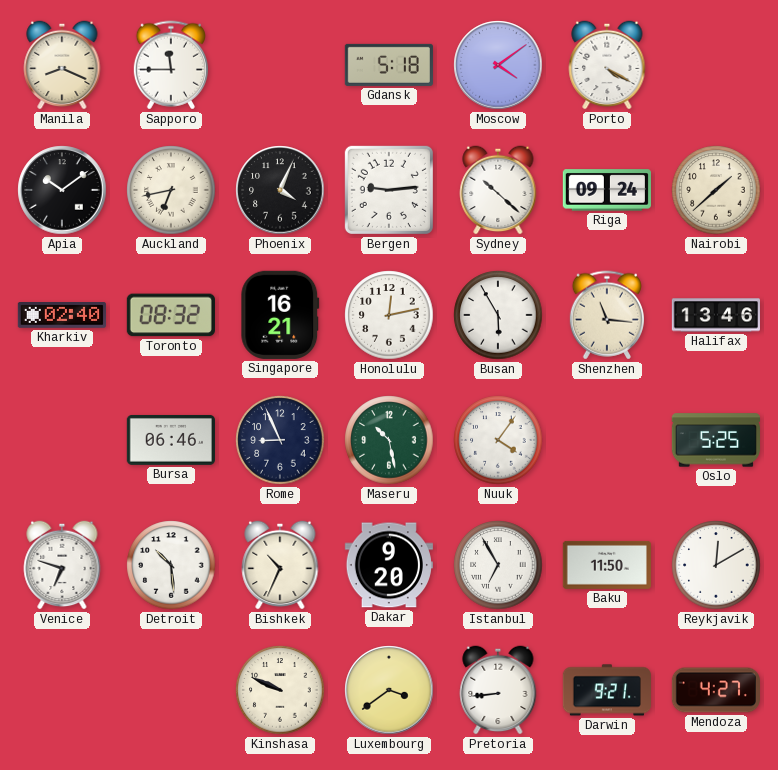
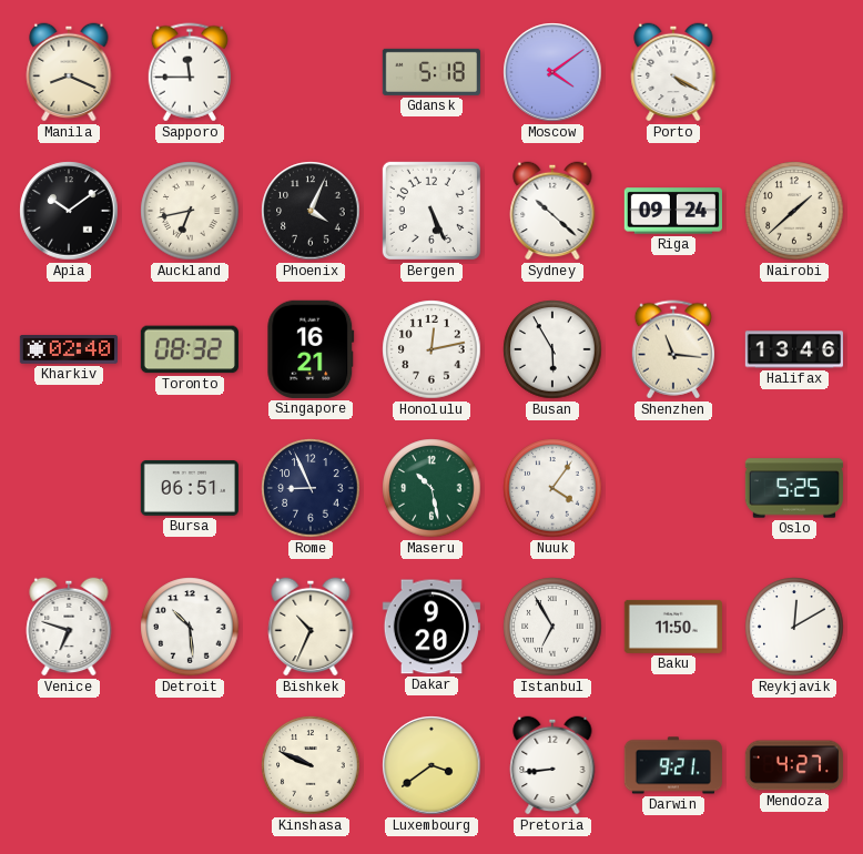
Bergen: 9:14 -> 5:26
Bursa: 06:46 -> 06:51
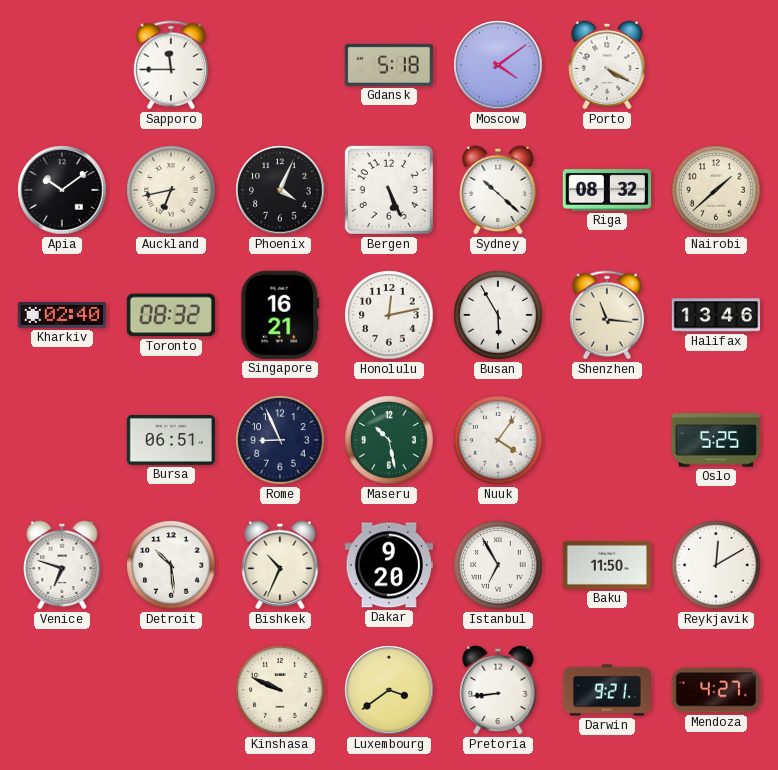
Manila: 8:19 -> none
Riga: 09:24 -> 08:32
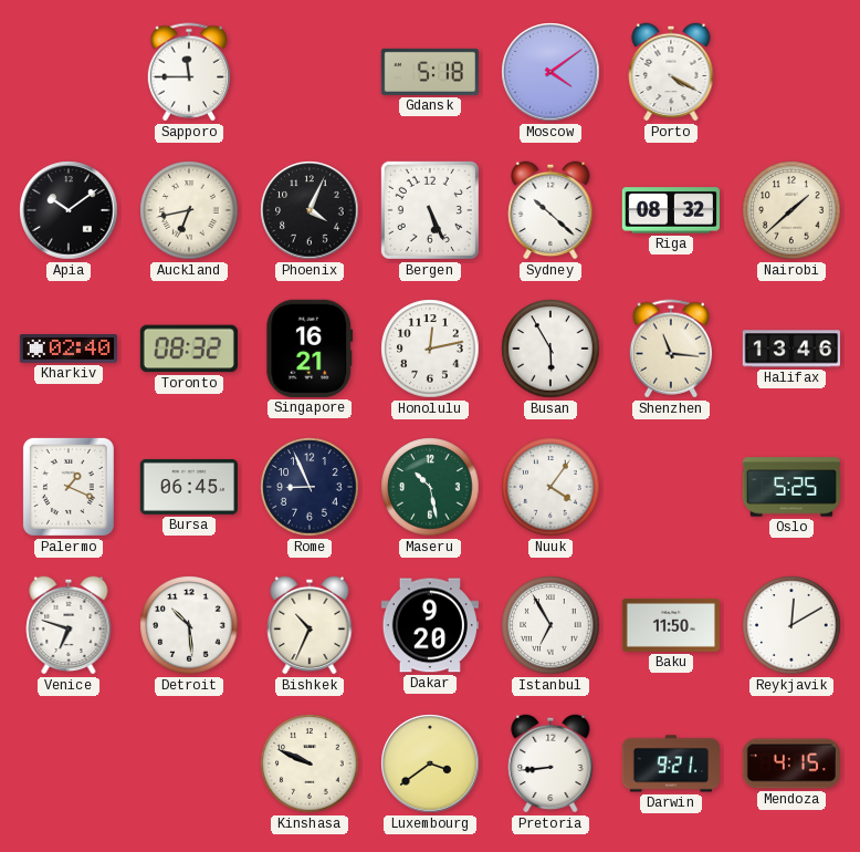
Palermo: none -> 1:19
Bursa: 06:51 -> 06:45
Mendoza: 4:27 -> 4:15
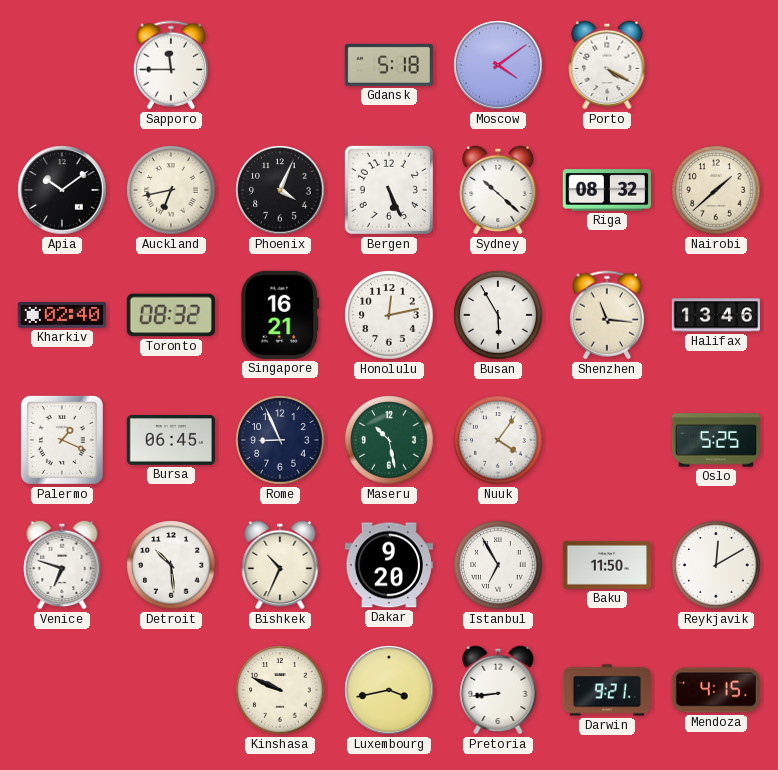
Luxembourg: 3:39 -> 3:43
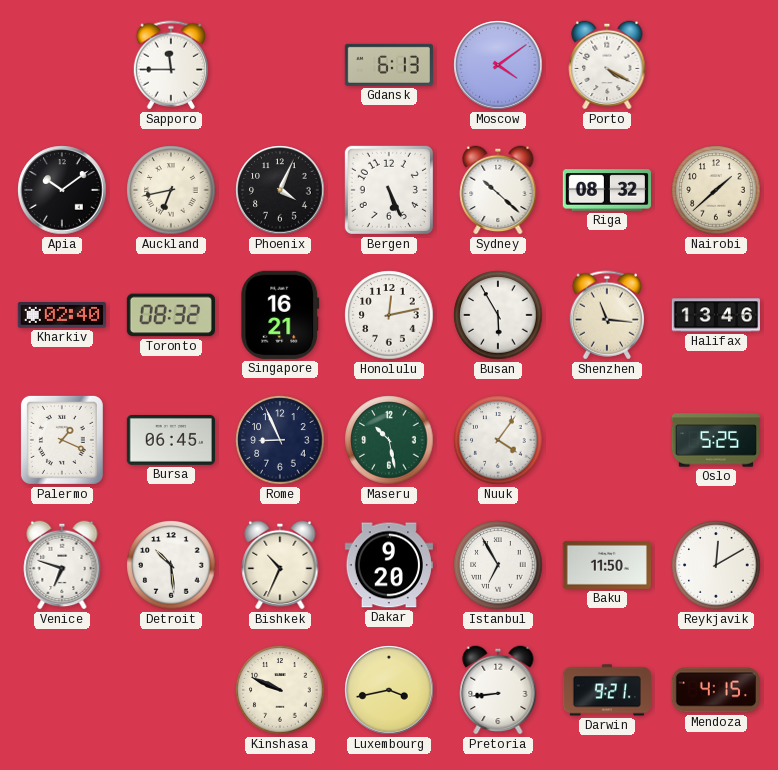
Gdansk: 5:18 -> 6:13
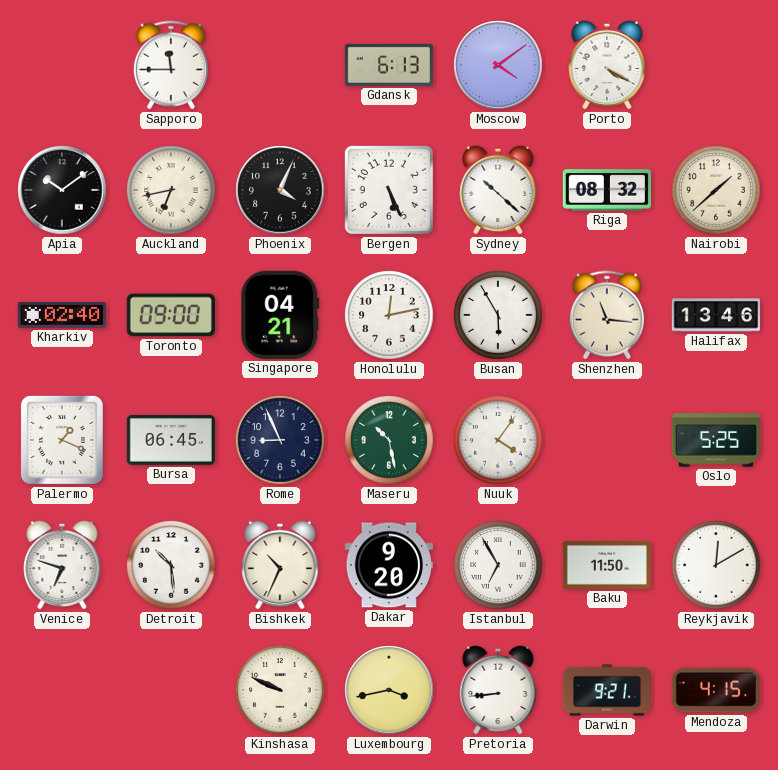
Toronto: 08:32 -> 09:00
Singapore: 16:21 -> 04:21
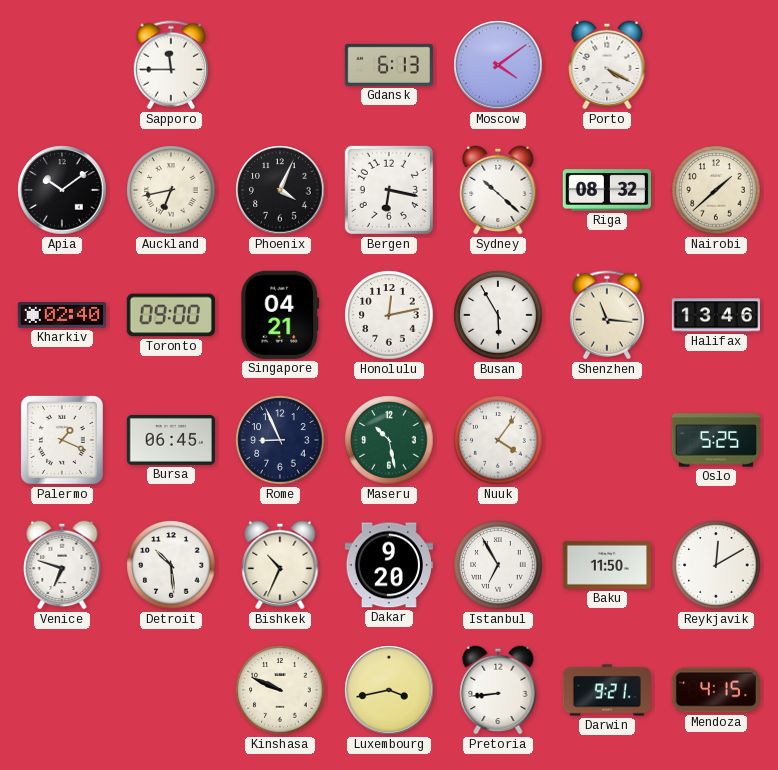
Bergen: 5:26 -> 6:17
